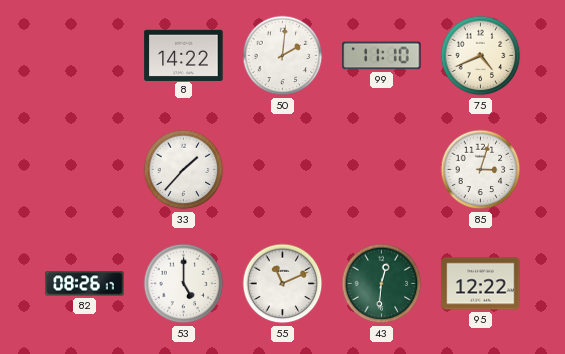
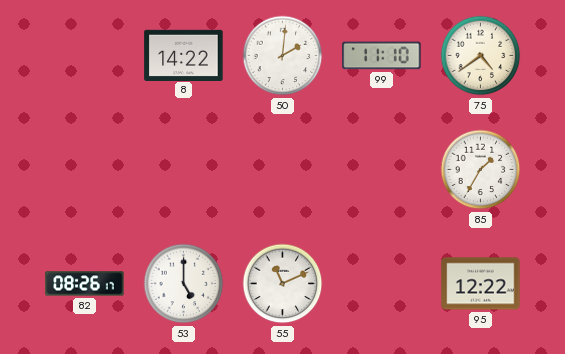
75: 4:41 -> 4:39
33: 1:37 -> none
85: 3:03 -> 1:35
43: 12:31 -> none
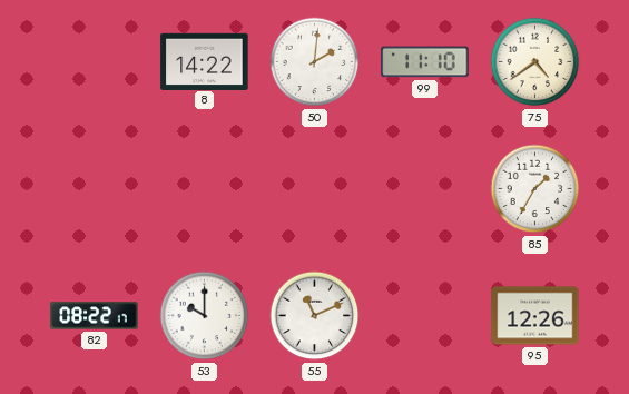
82: 08:26 -> 08:22
53: 5:00 -> 10:00
95: 12:22 -> 12:26
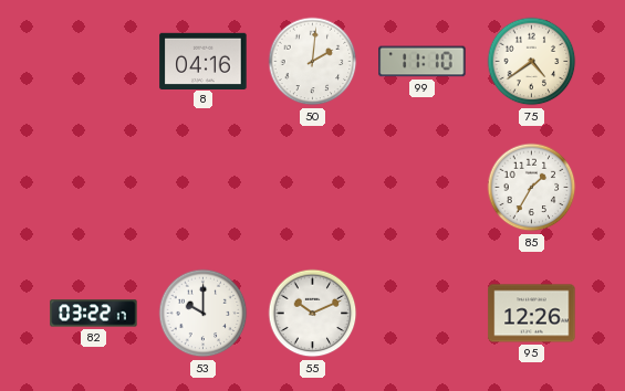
8: 14:22 -> 04:16
82: 08:22 -> 03:22
55: 11:11 -> 10:11
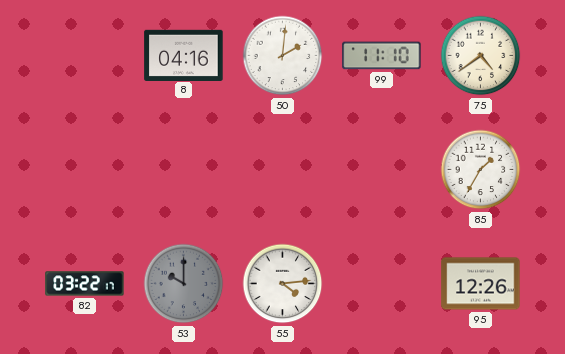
53 dial: white -> grey
55: 10:11 -> 4:14
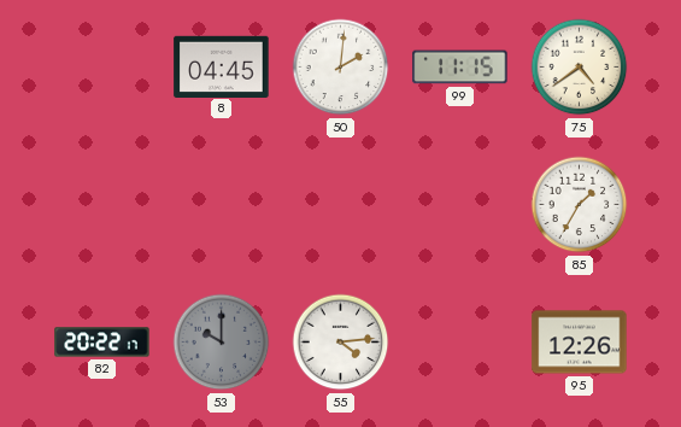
8: 04:16 -> 04:45
99: 11:10 -> 11:15
82: 03:22 -> 20:22
